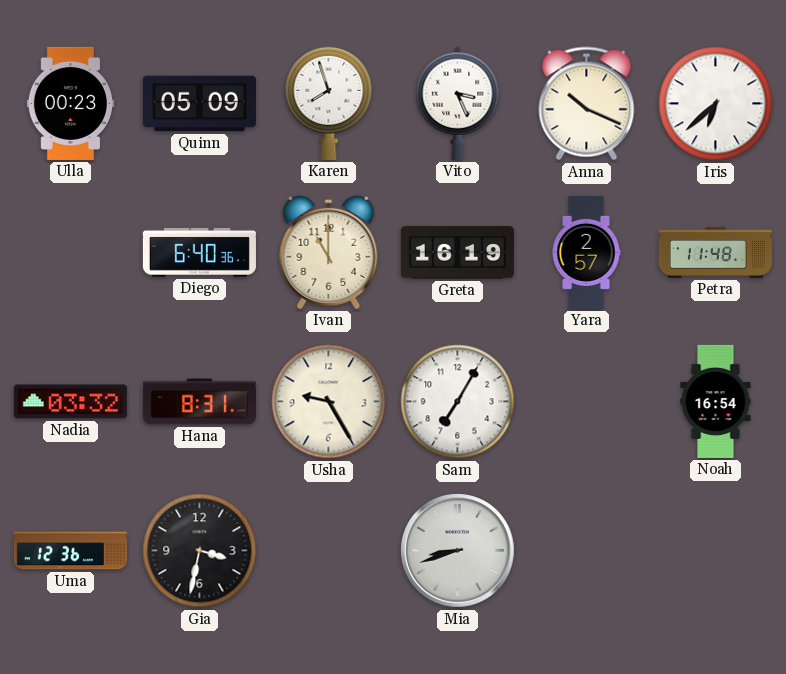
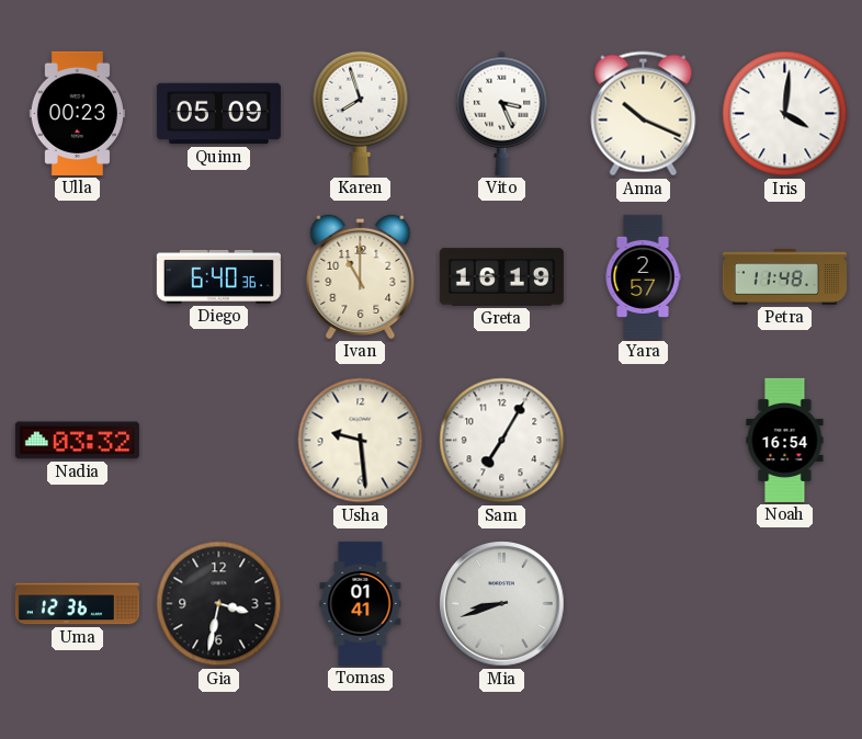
Iris: 6:38 -> 4:01
Hana: 8:31 -> none
Usha: 9:25 -> 9:29
Tomas: none -> 01:41
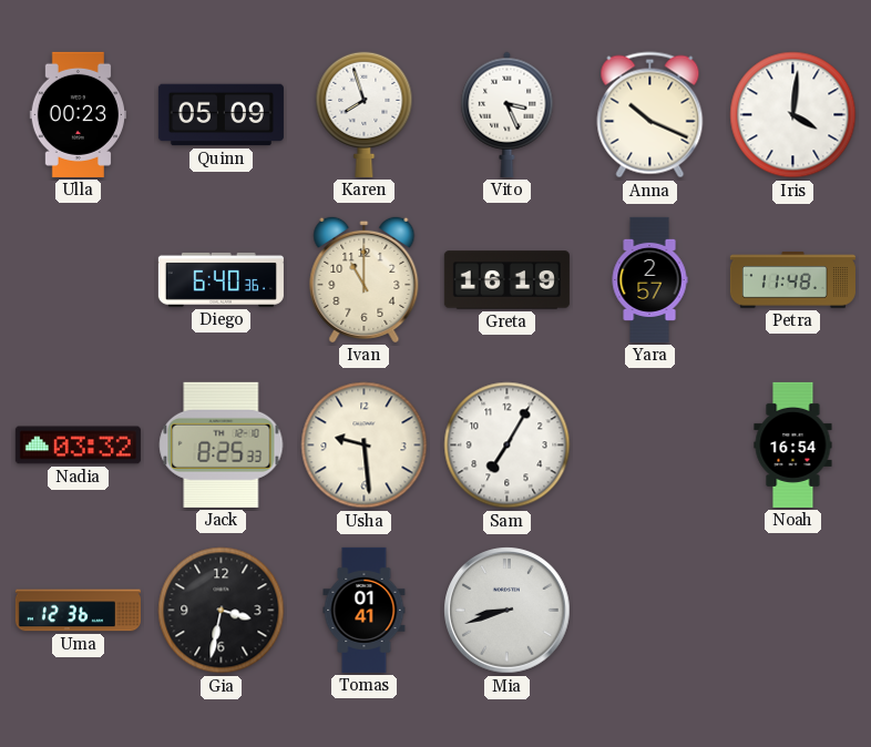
Jack: none -> 8:25
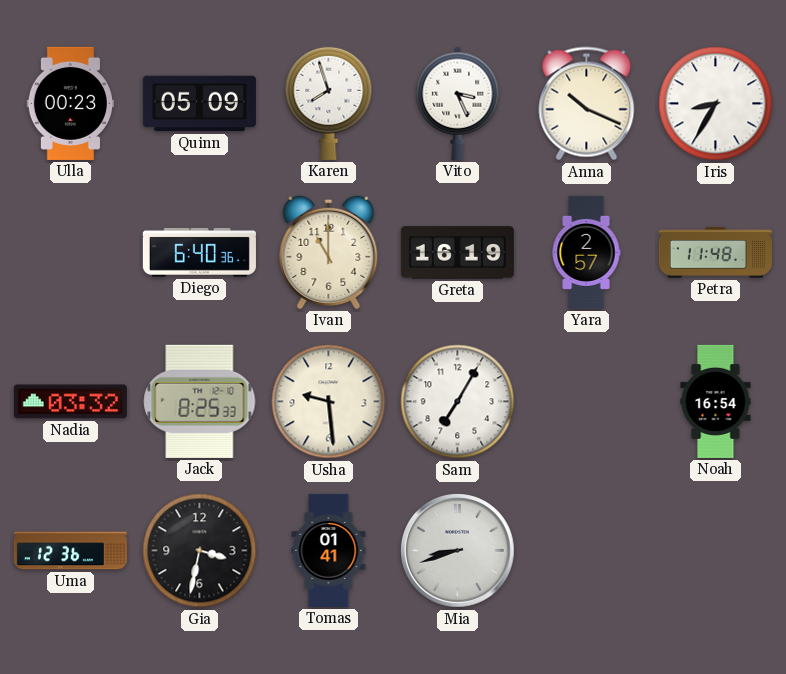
Iris: 4:01 -> 8:35
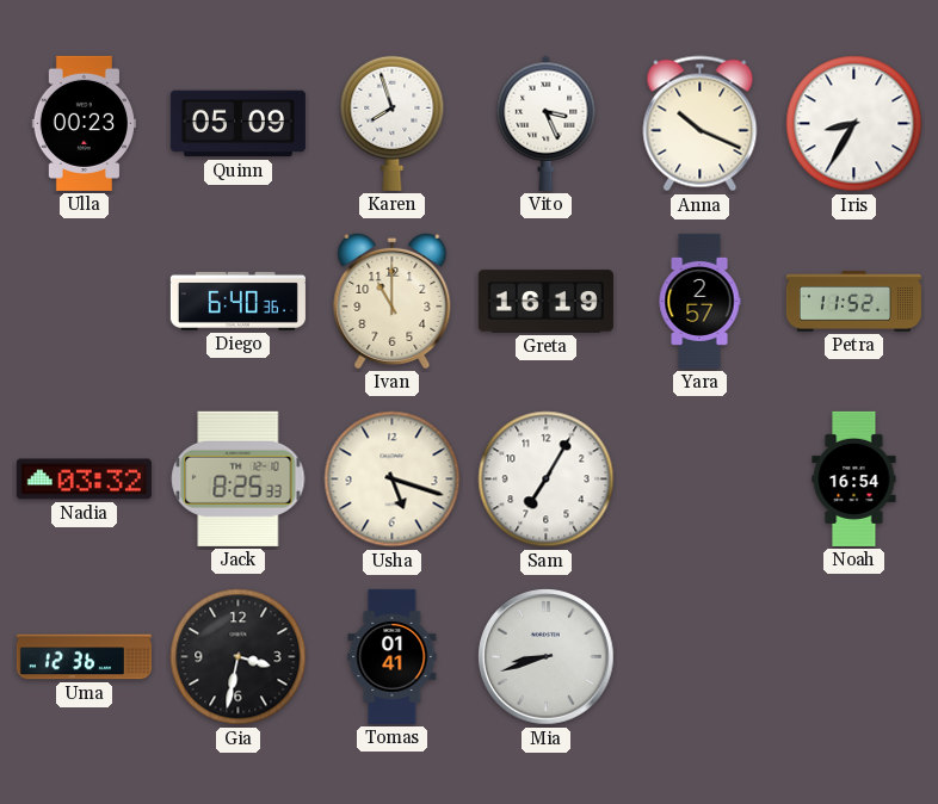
Petra: 11:48 -> 11:52
Usha: 9:29 -> 5:18
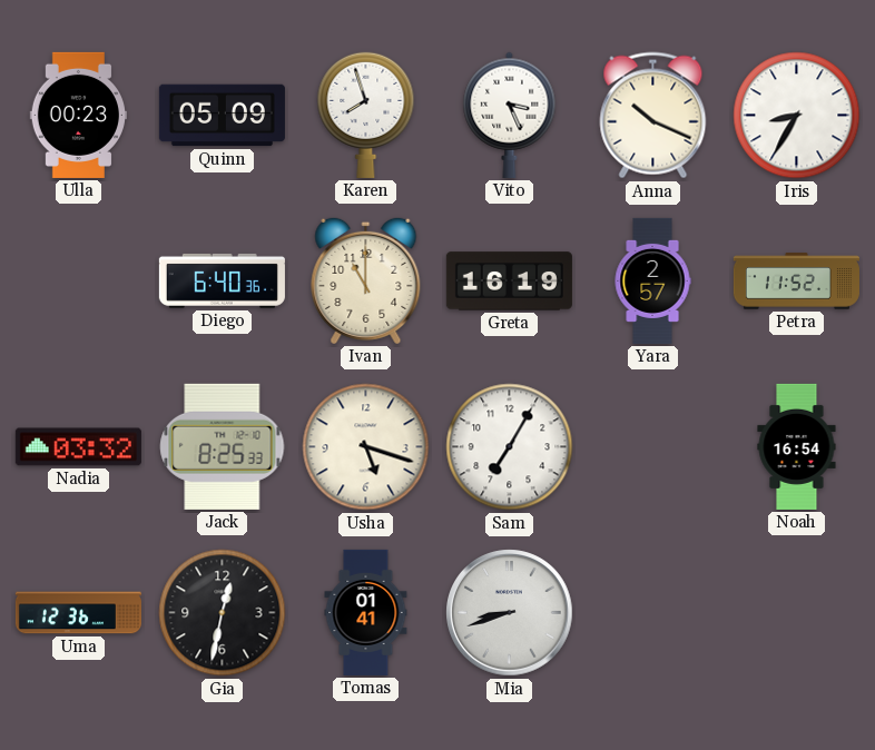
Gia: 3:32 -> 12:32
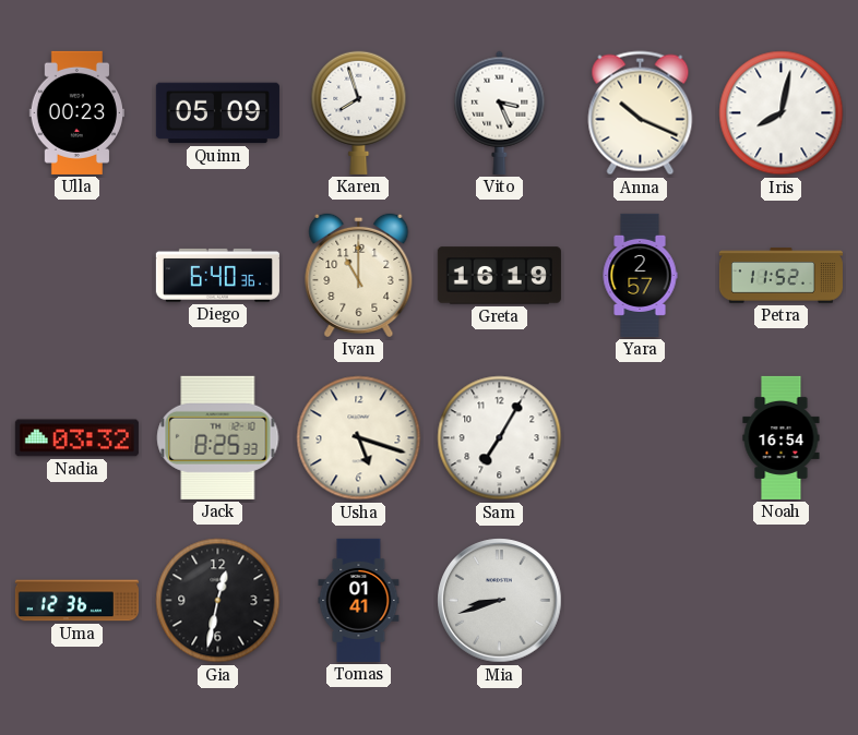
Iris: 8:35 -> 8:02
